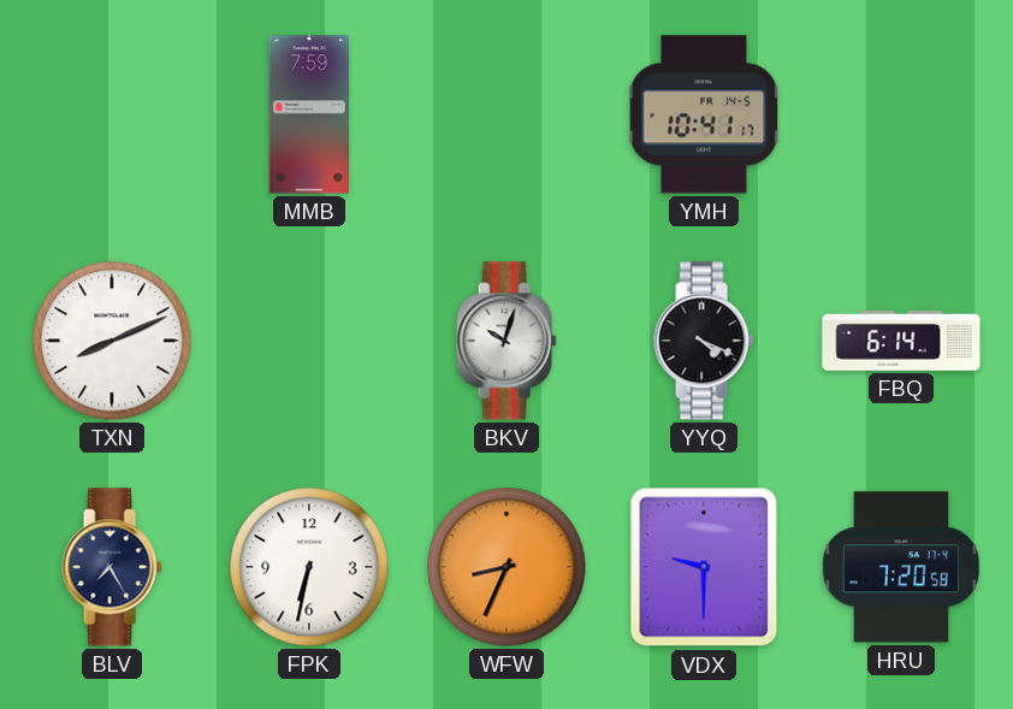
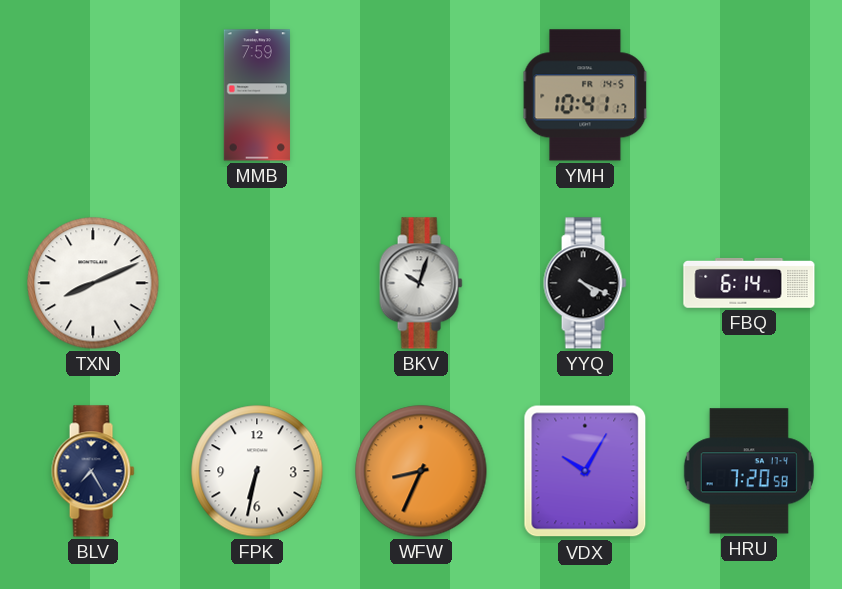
VDX: 9:30 -> 10:05
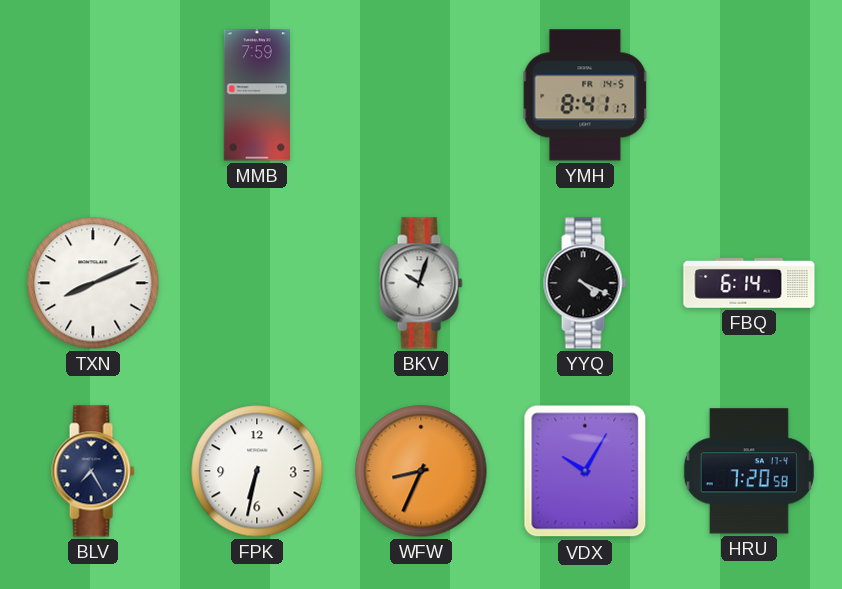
YMH: 10:41 -> 8:41
